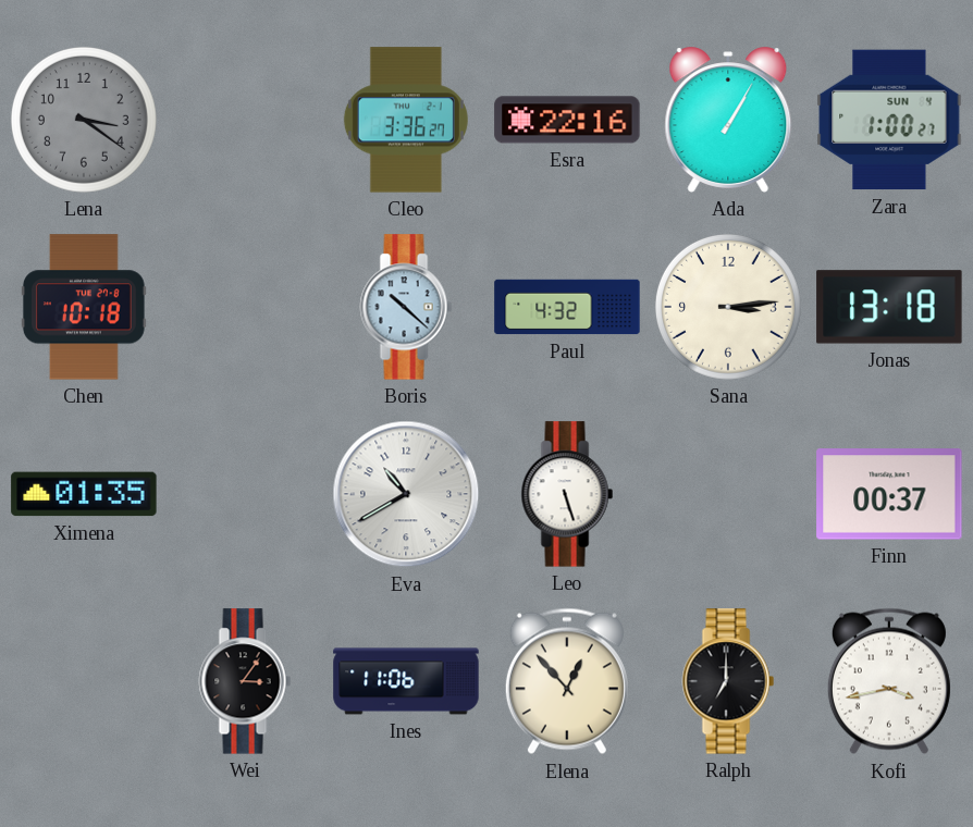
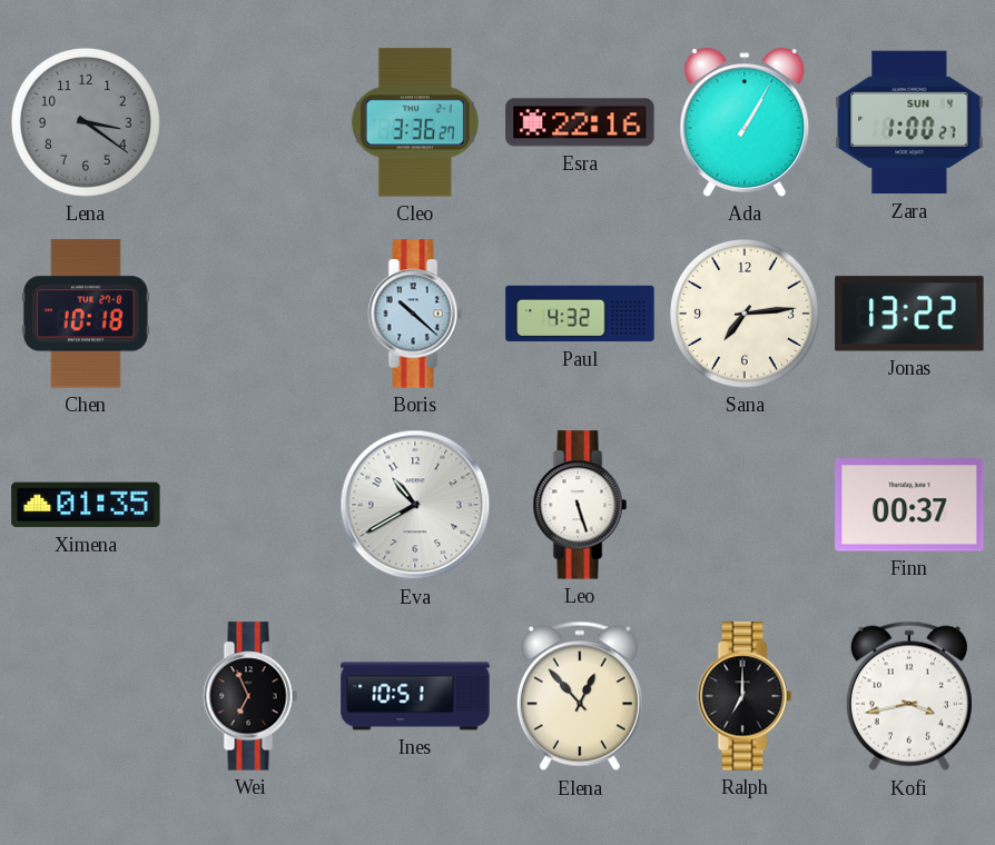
Sana: 3:14 -> 7:14
Jonas: 13:18 -> 13:22
Wei: 3:06 -> 6:56
Ines: 11:06 -> 10:51
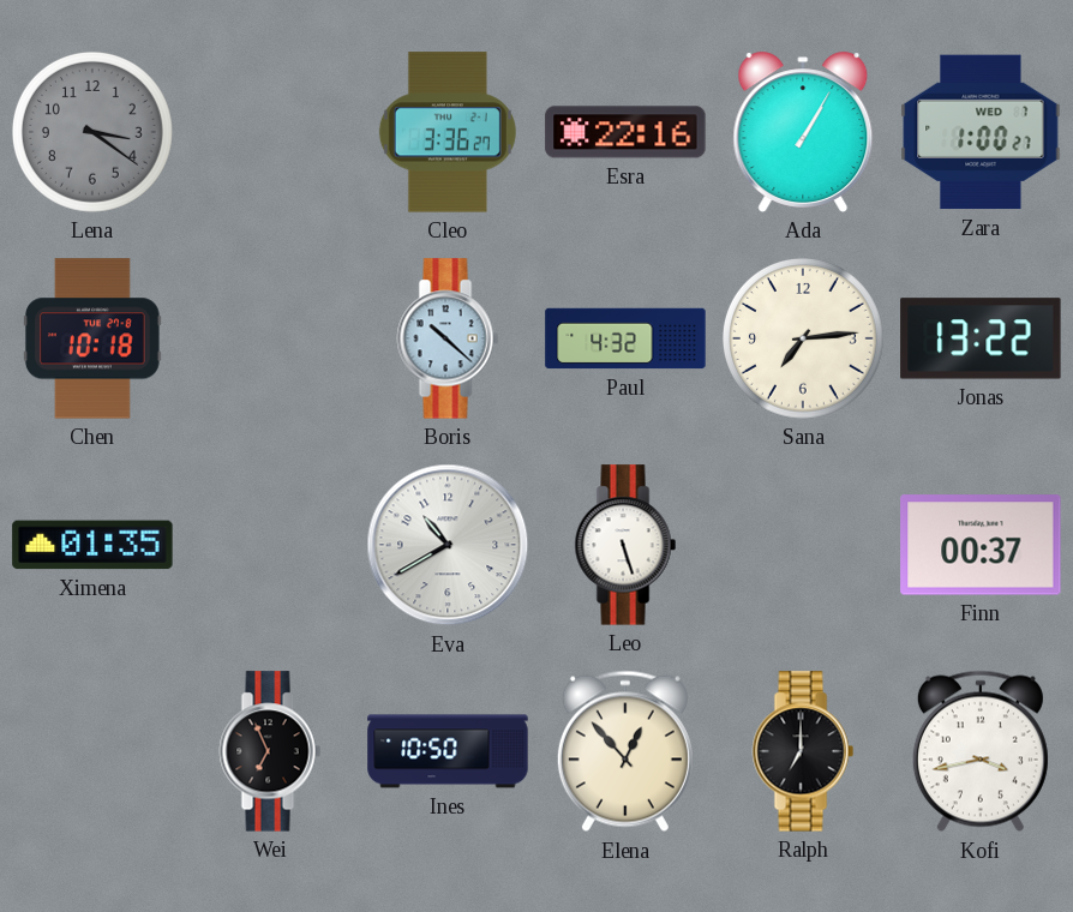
Zara date: SUN 4 -> WED 7
Ines: 10:51 -> 10:50
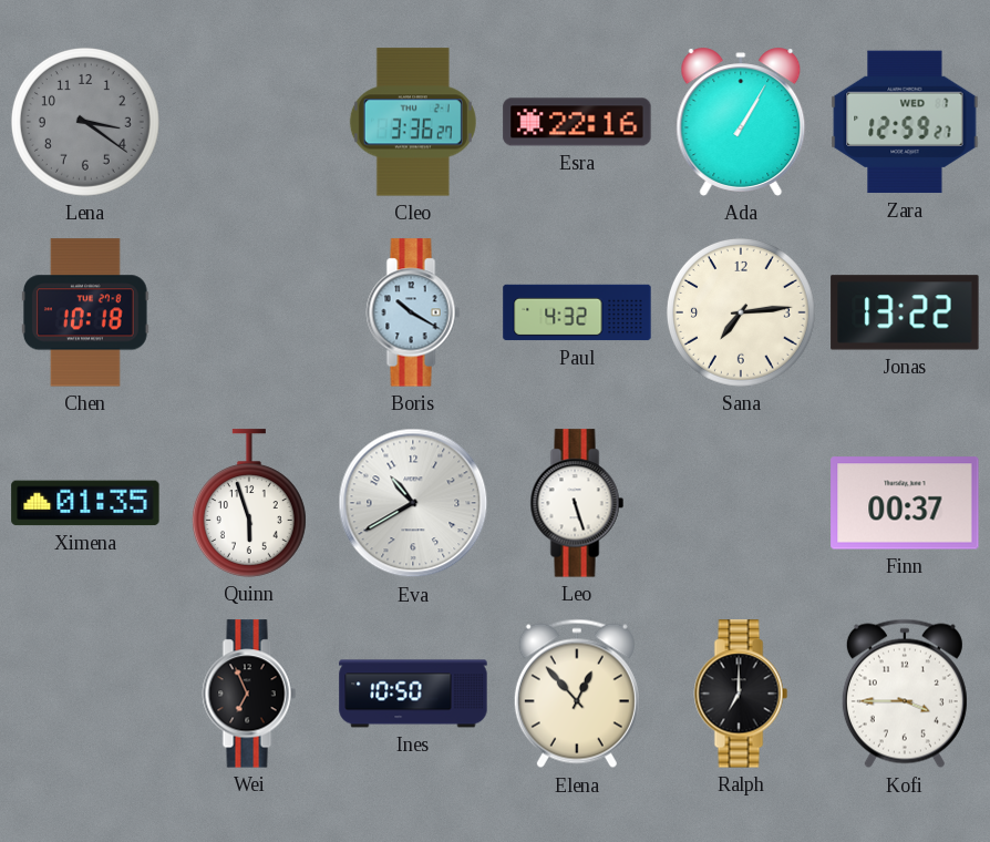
Zara: 1:00 -> 12:59
Boris: 10:22 -> 10:20
Quinn: none -> 5:57
Kofi: 3:43 -> 3:45
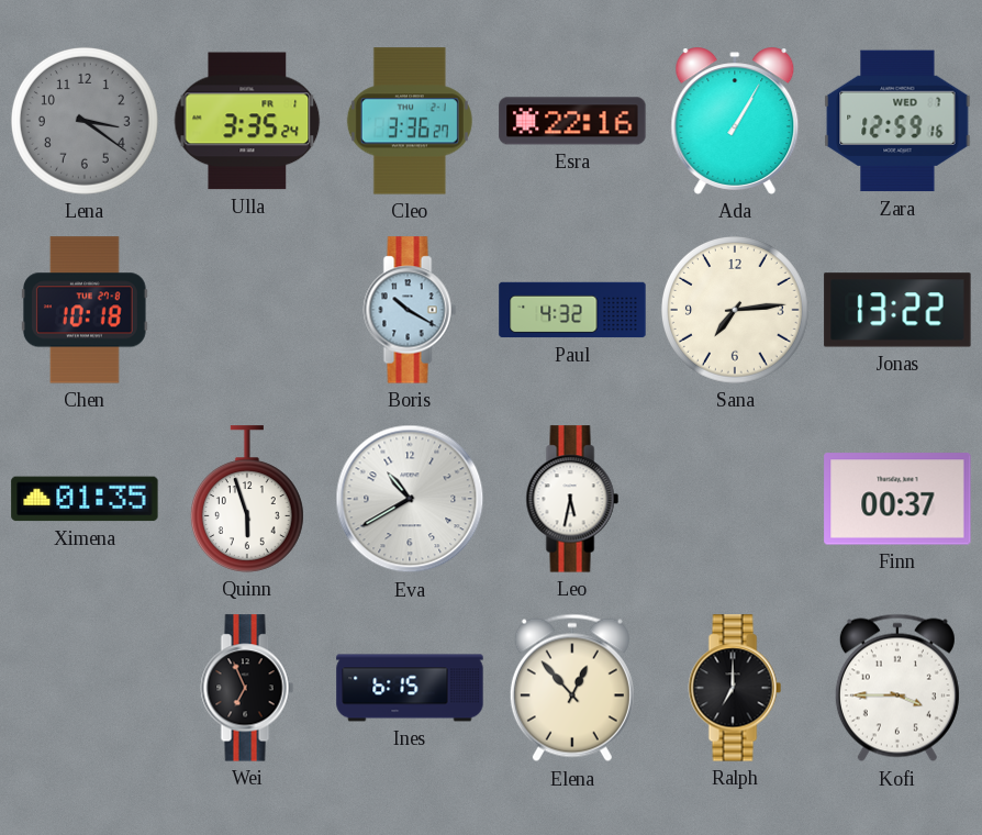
Ulla: none -> 3:35
Zara: 12:59:27 -> 12:59:16
Leo: 5:27 -> 5:32
Ines: 10:50 -> 6:15
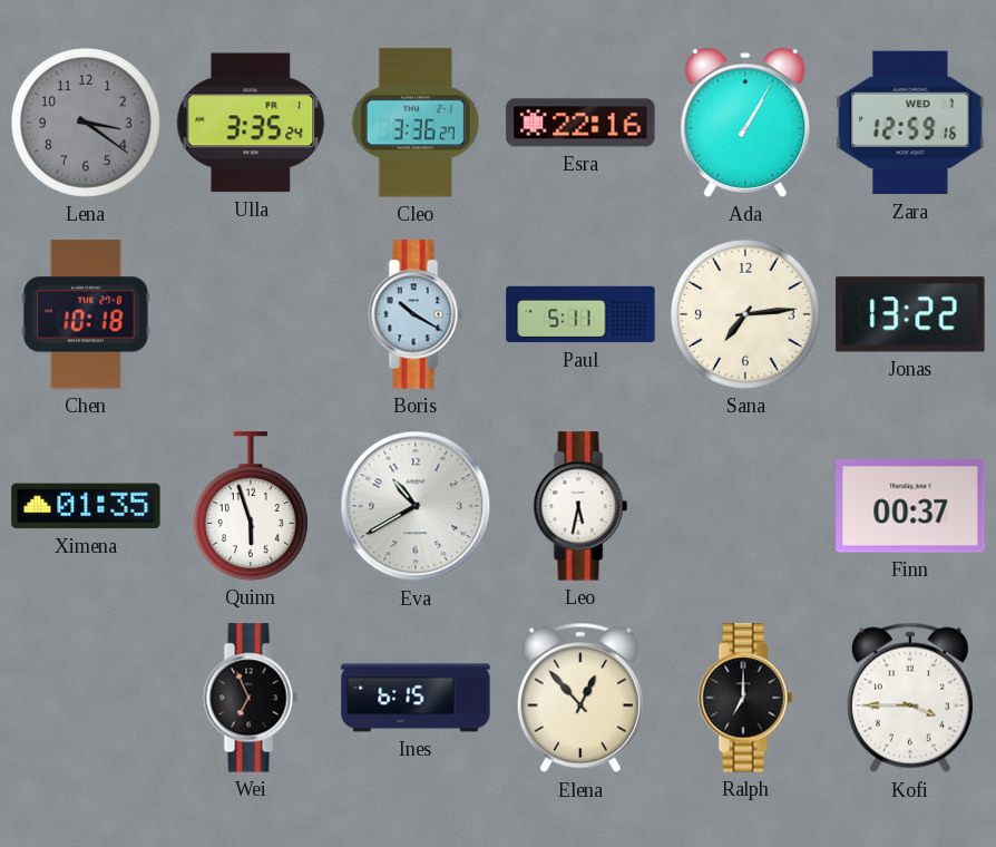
Paul: 4:32 -> 5:11
